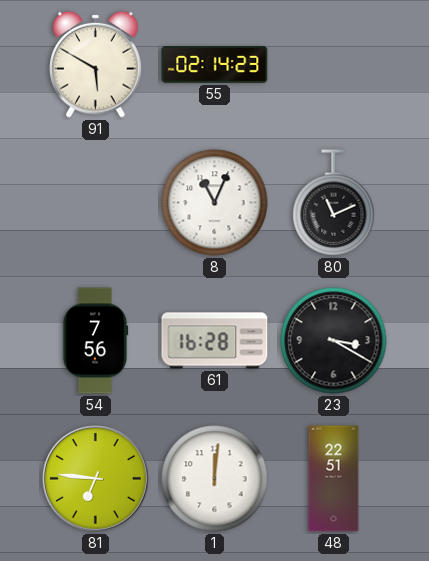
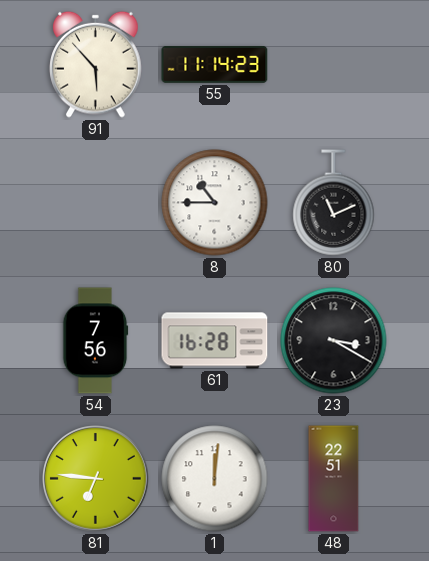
91: 5:50 -> 5:53
55: 02:14 -> 11:14
8: 11:04 -> 10:45
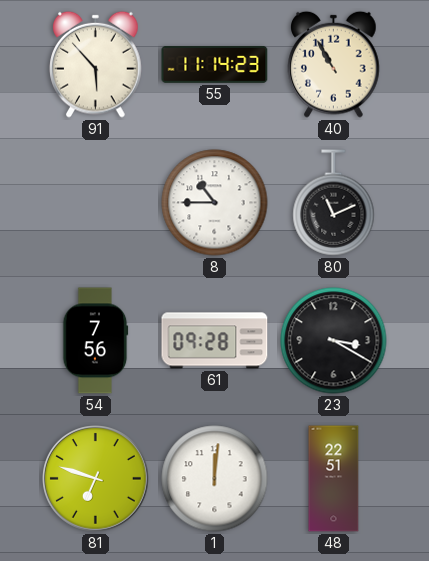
40: none -> 10:55
61: 16:28 -> 09:28
81: 6:46 -> 6:48
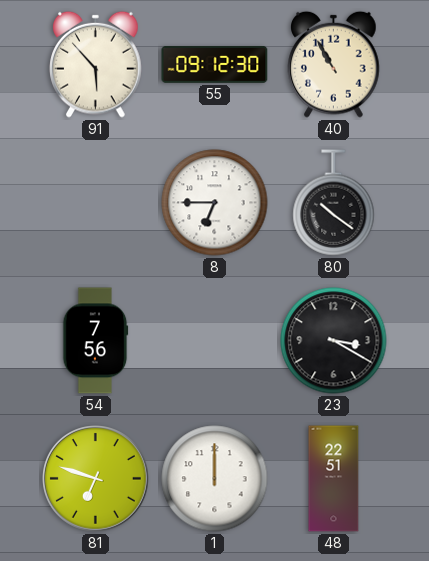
55: 11:14 -> 09:12
8: 10:45 -> 6:45
80: 11:11 -> 10:21
61: 09:28 -> none
1: 12:01 -> 12:00
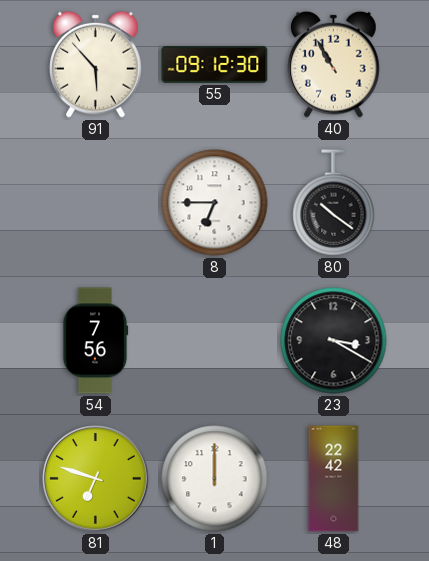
48: 22:51 -> 22:42
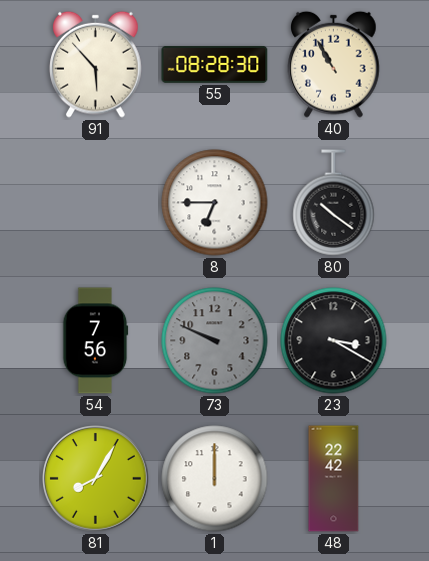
55: 09:12 -> 08:28
73: none -> 9:49
81: 6:48 -> 8:05
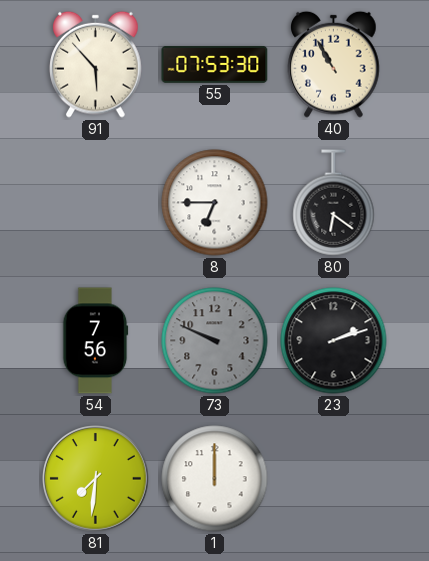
55: 08:28 -> 07:53
80: 10:21 -> 6:21
23: 3:20 -> 2:12
81: 8:05 -> 7:31
48: 22:42 -> none
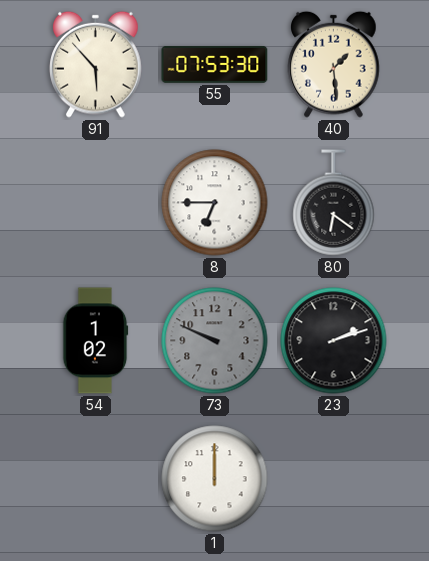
40: 10:55 -> 1:29
54: 7:56 -> 1:02
81: 7:31 -> none
